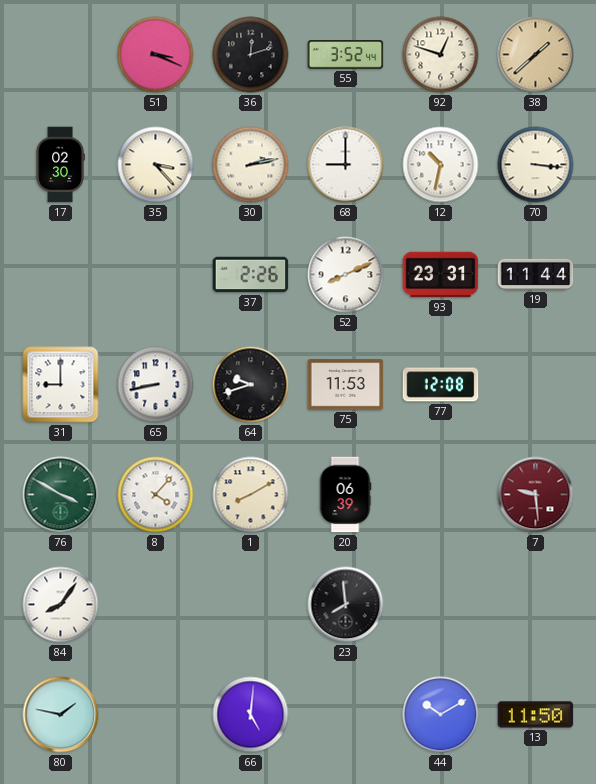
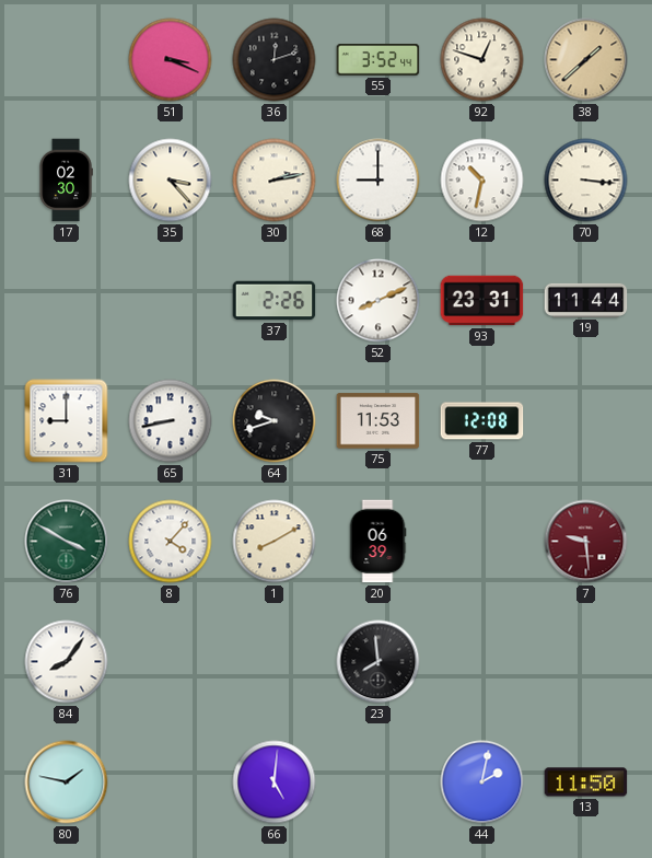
44: 10:10 -> 2:02
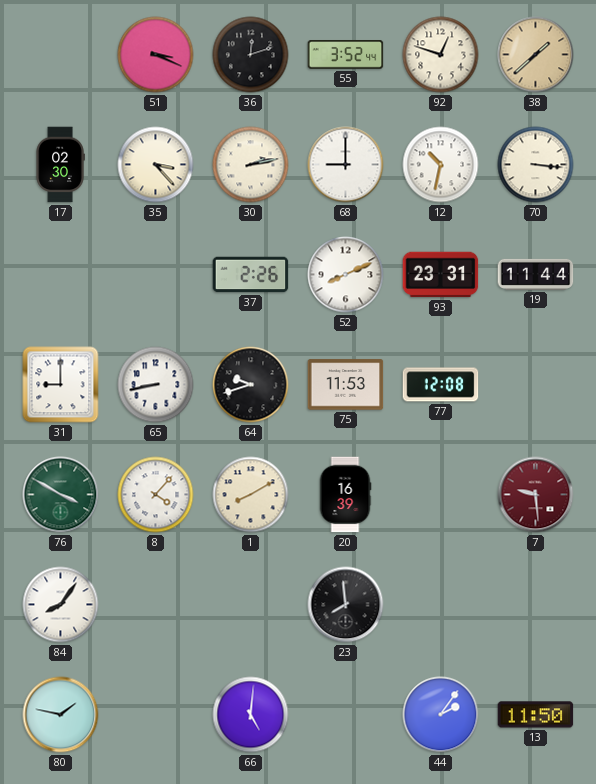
20: 06:39 -> 16:39
44: 2:02 -> 2:06
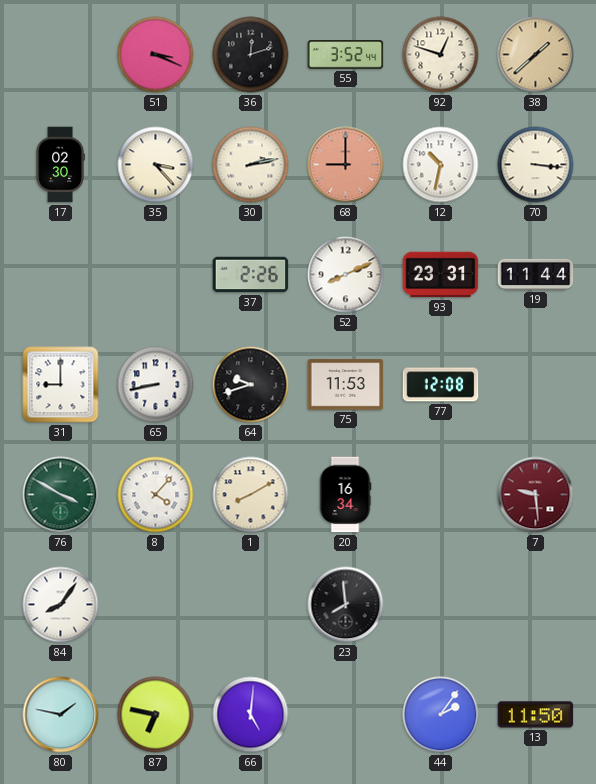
68 dial: white -> salmon
20: 16:39 -> 16:34
87: none -> 6:47
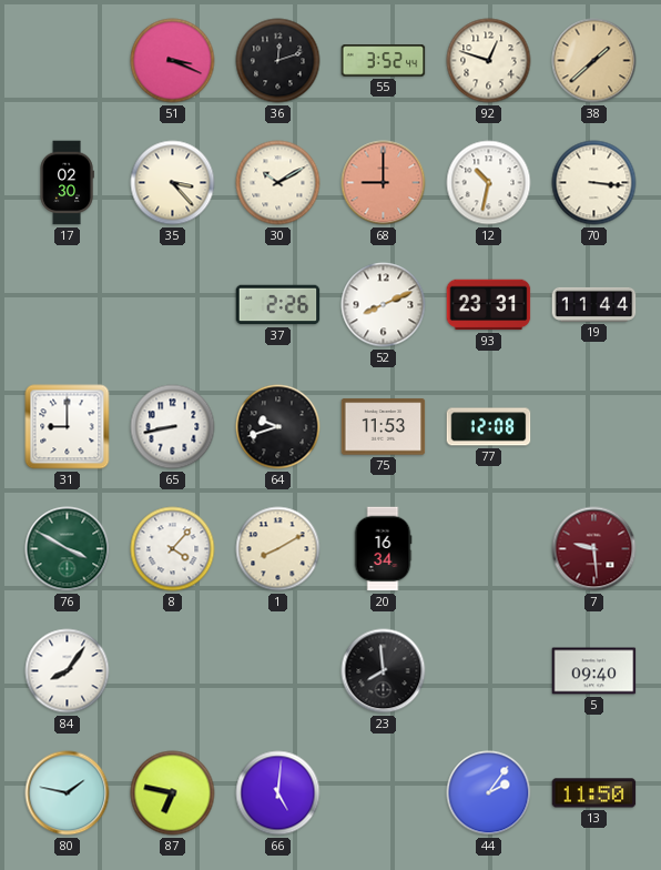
30: 2:13 -> 10:10
5: none -> 09:40
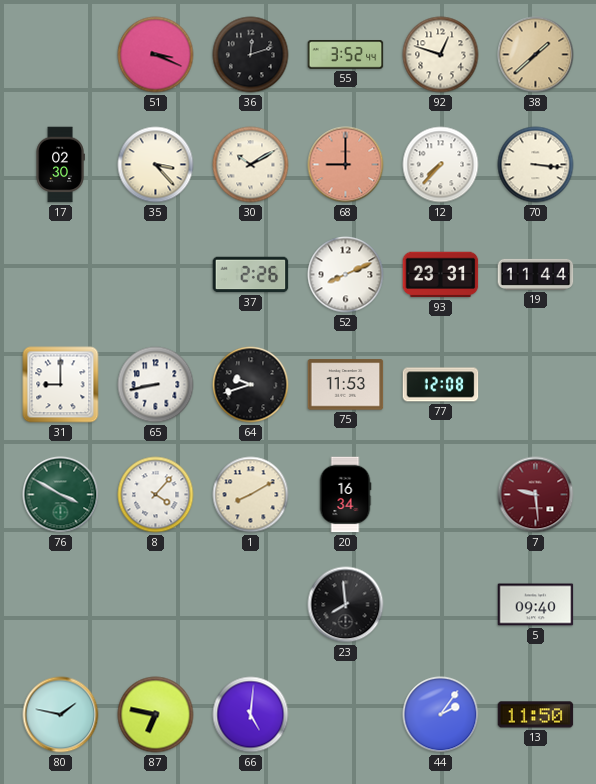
12: 10:32 -> 7:37
84: 8:06 -> none
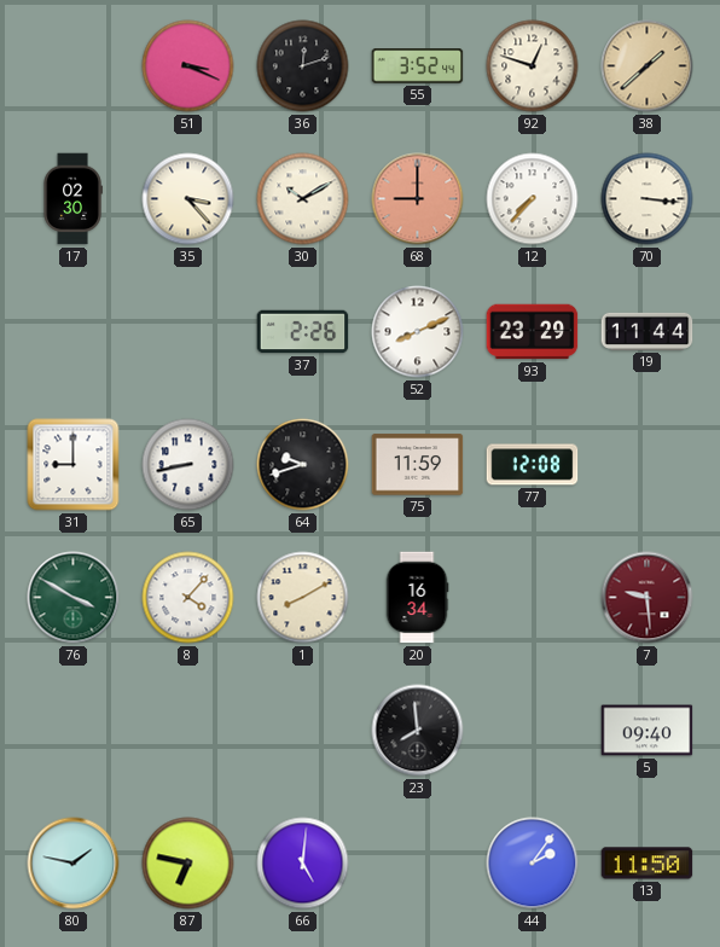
93: 23:31 -> 23:29
75: 11:53 -> 11:59
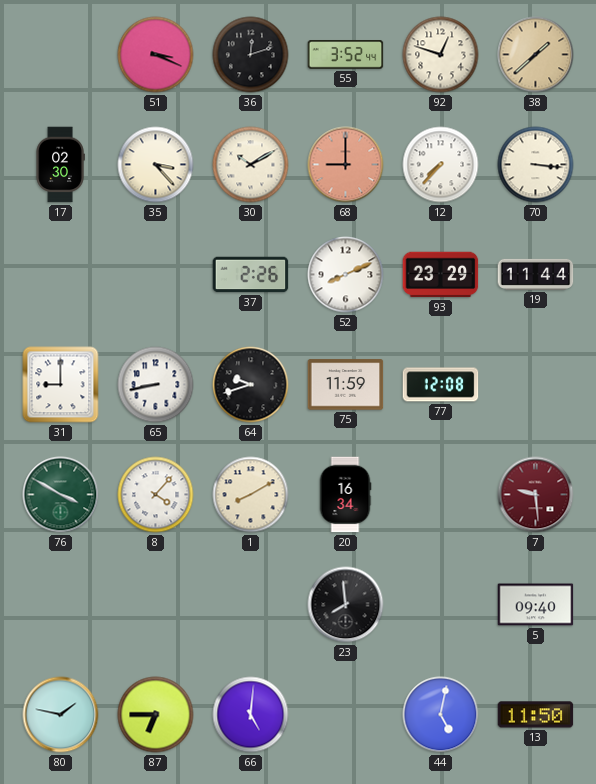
87: 6:47 -> 6:45
44: 2:06 -> 5:02
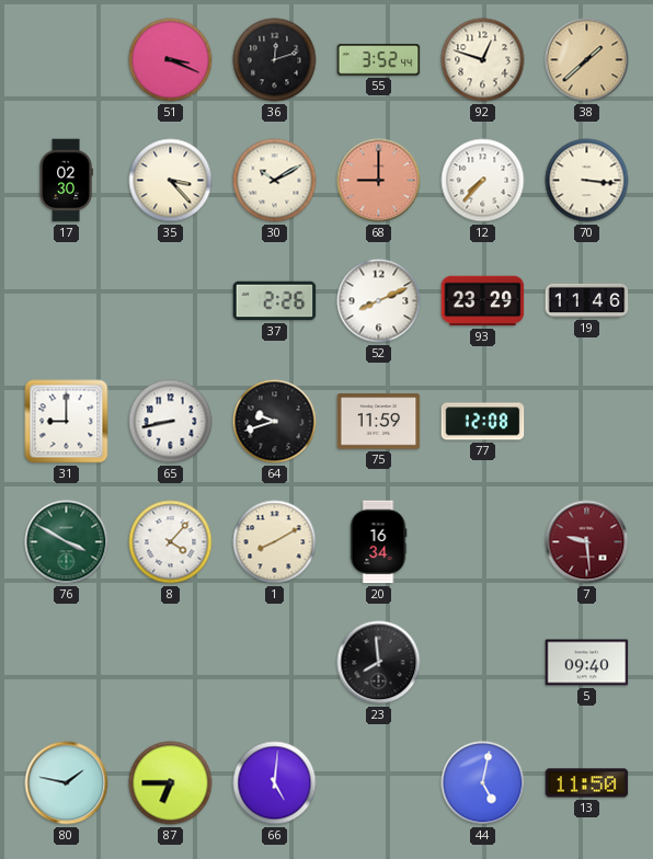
19: 11:44 -> 11:46
